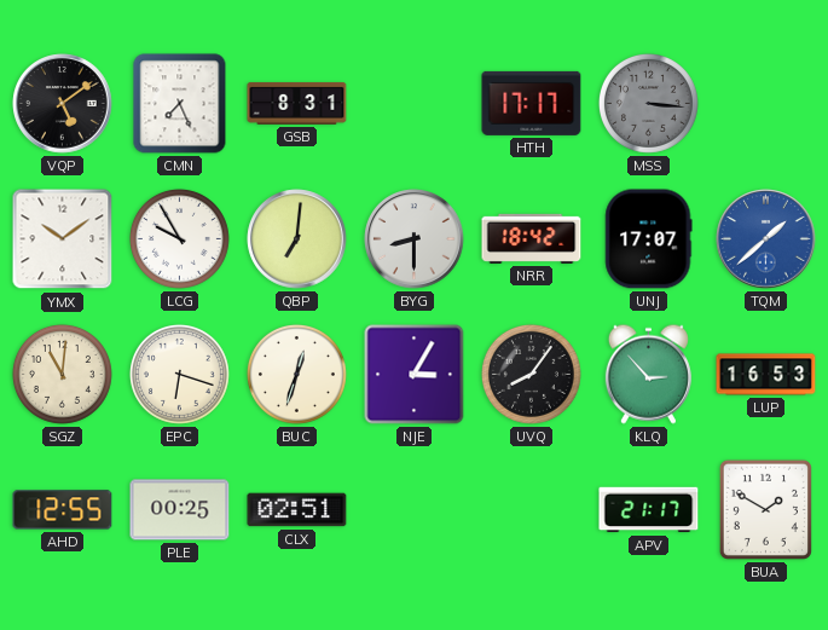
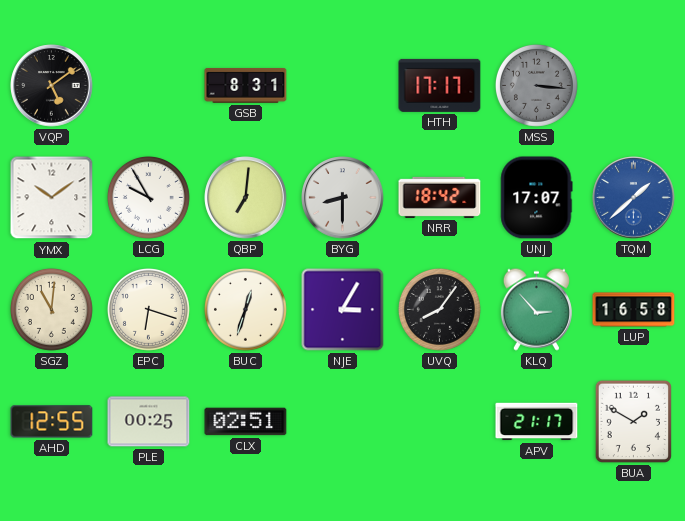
CMN: 7:26 -> none
LUP: 16:53 -> 16:58
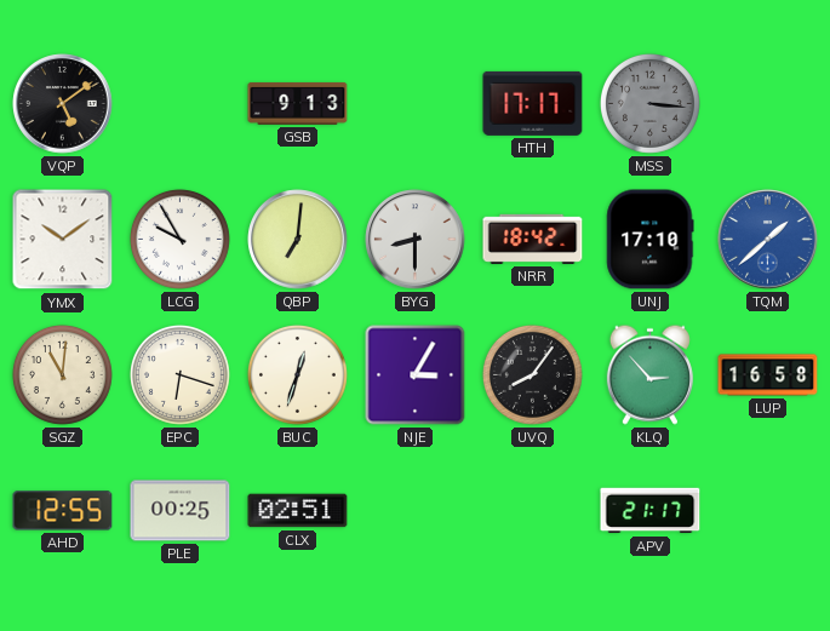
GSB: 8:31 -> 9:13
UNJ: 17:07 -> 17:10
BUA: 1:50 -> none
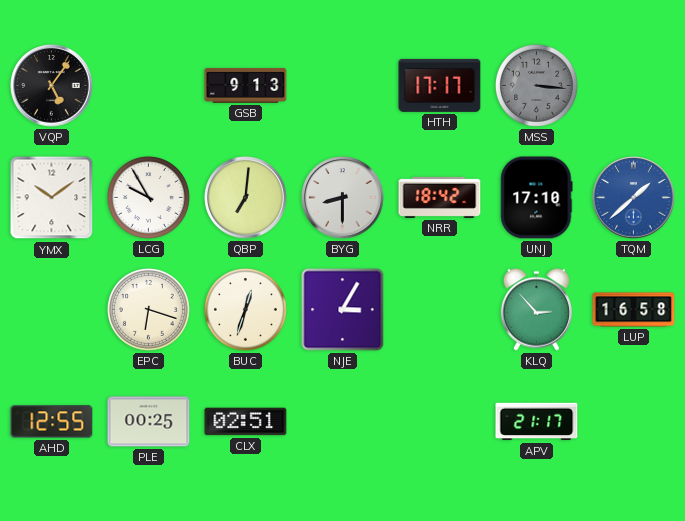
VQP: 5:09 -> 5:06
SGZ: 11:01 -> none
UVQ: 8:06 -> none
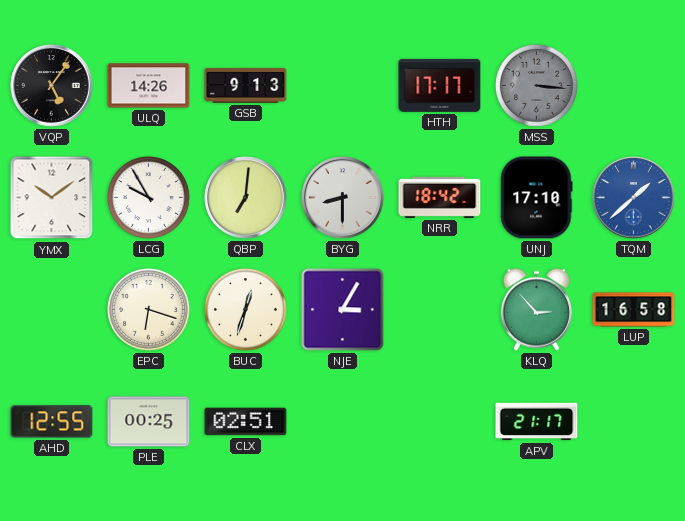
ULQ: none -> 14:26
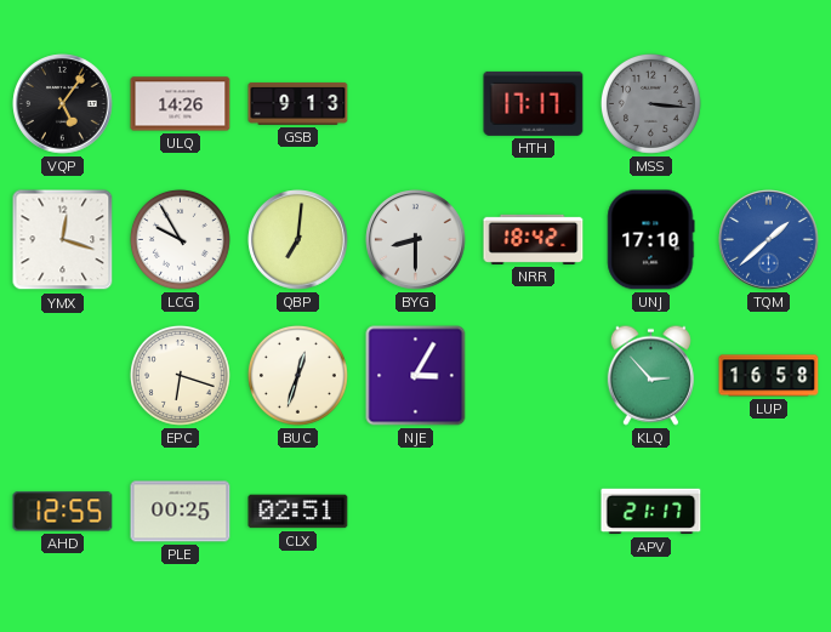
YMX: 10:09 -> 12:18
